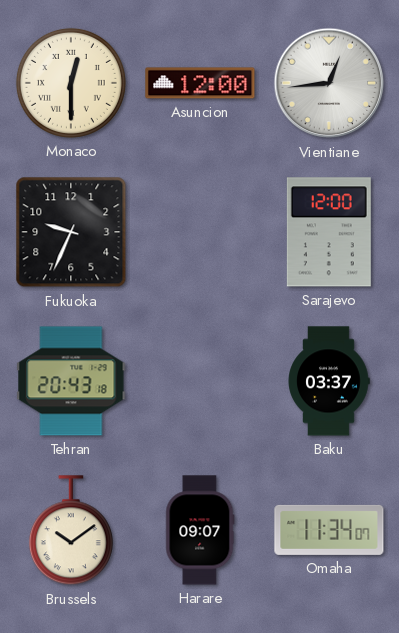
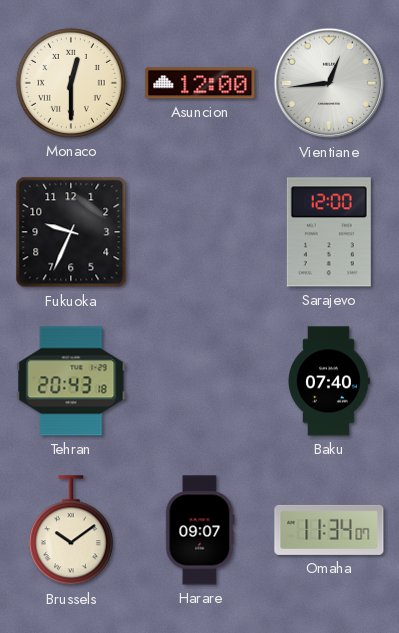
Baku: 03:37 -> 07:40
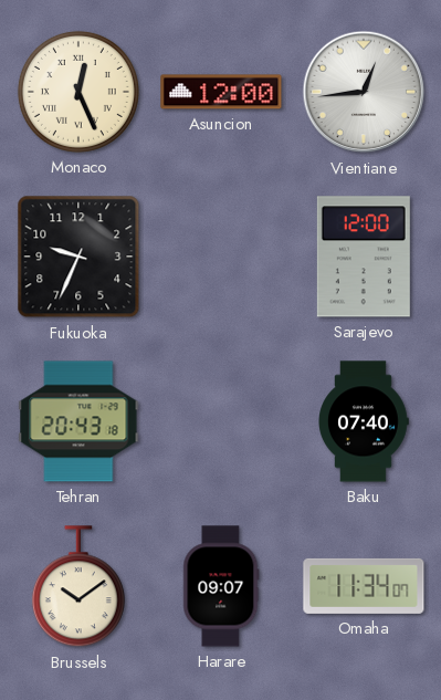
Monaco: 12:30 -> 12:26
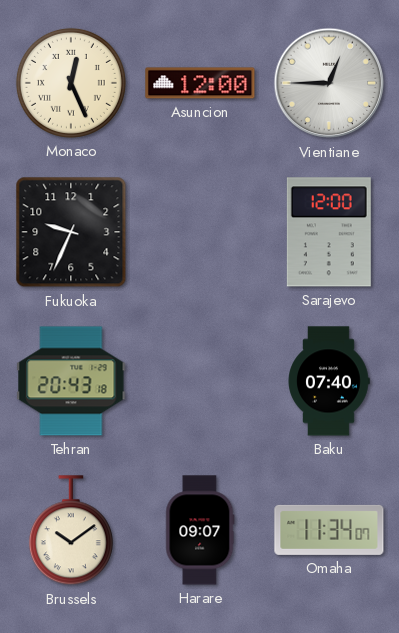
Vientiane: 12:44 -> 12:45
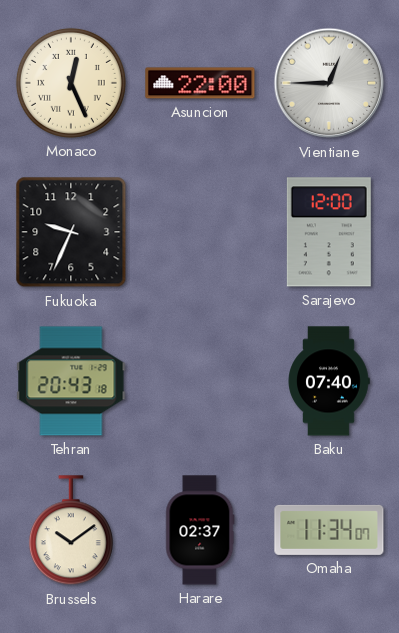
Asuncion: 12:00 -> 22:00
Harare: 09:07 -> 02:37
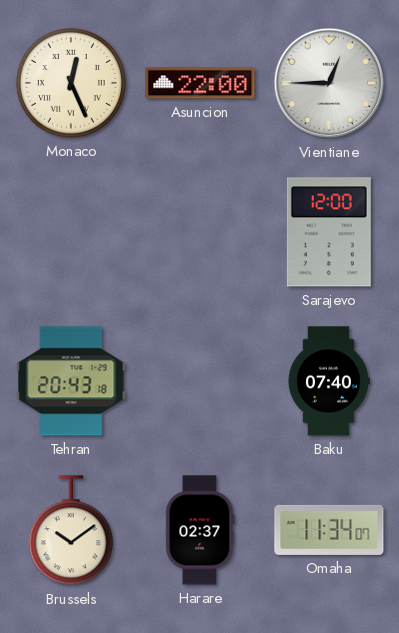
Fukuoka: 9:34 -> none
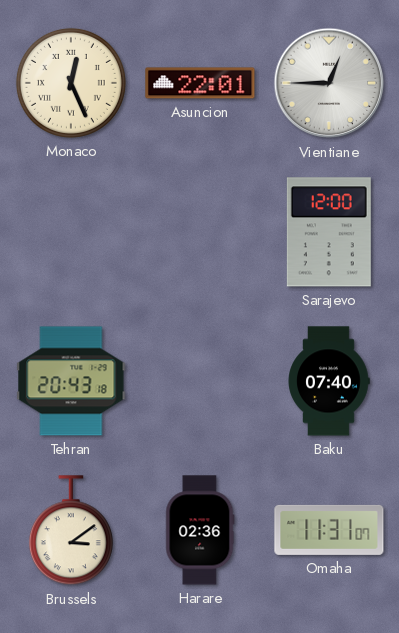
Asuncion: 22:00 -> 22:01
Brussels: 10:09 -> 3:09
Harare: 02:37 -> 02:36
Omaha: 11:34 -> 11:31
